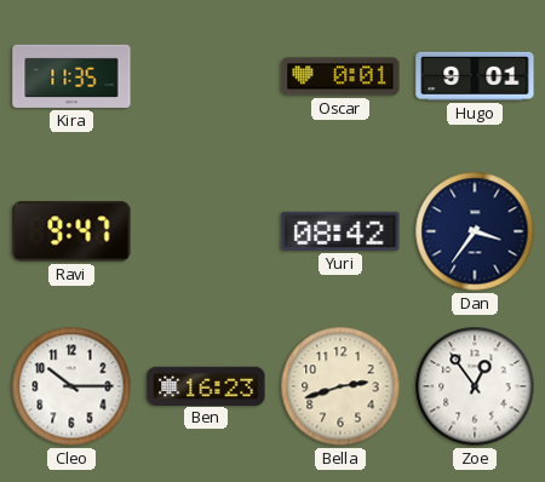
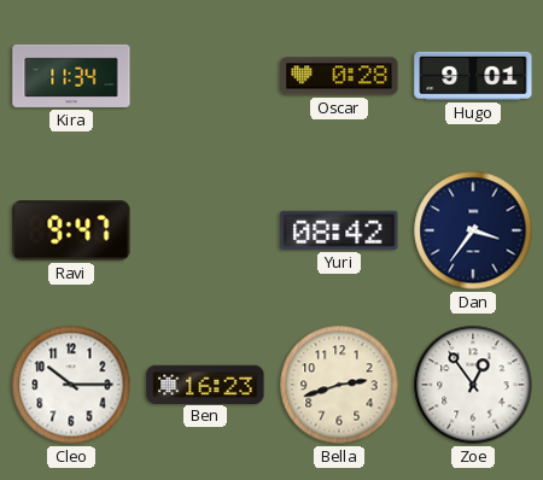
Kira: 11:35 -> 11:34
Oscar: 0:01 -> 0:28
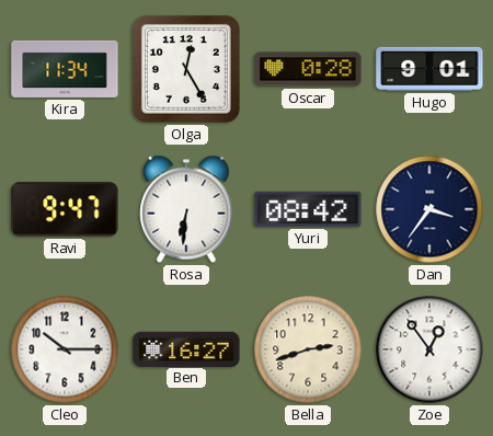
Olga: none -> 12:25
Rosa: none -> 6:31
Ben: 16:23 -> 16:27
